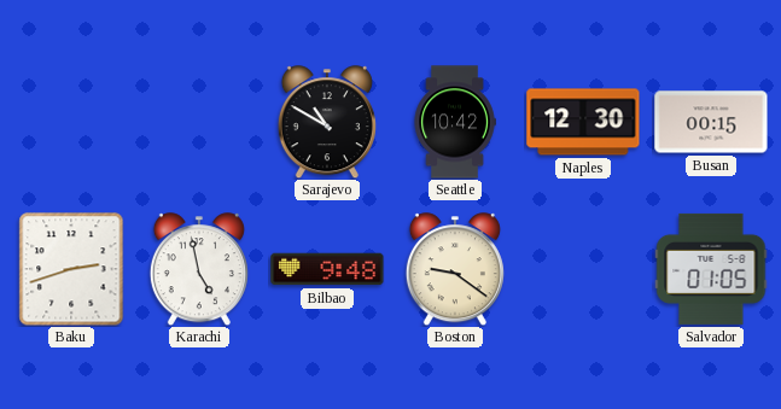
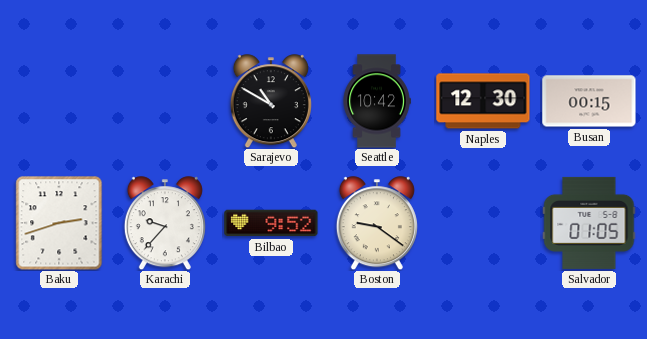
Karachi: 4:58 -> 9:37
Bilbao: 9:48 -> 9:52
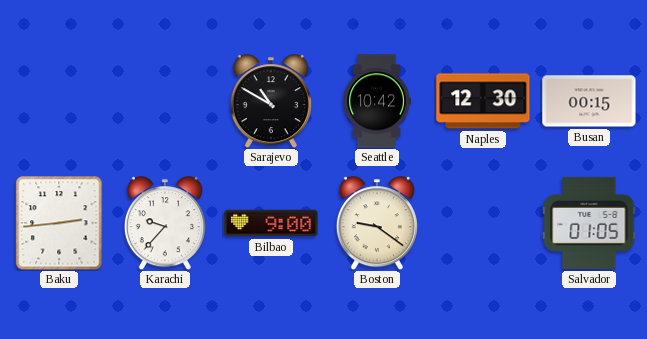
Baku: 2:42 -> 2:44
Bilbao: 9:52 -> 9:00
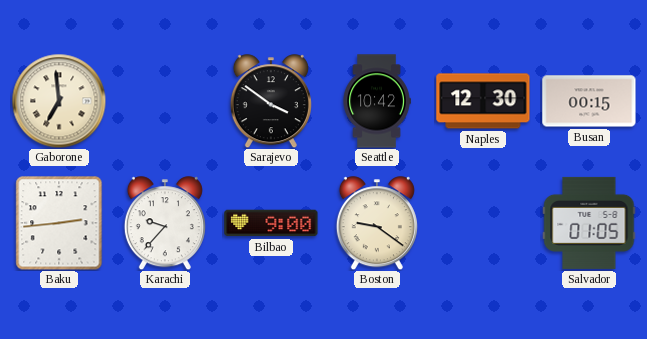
Gaborone: none -> 6:59
Sarajevo: 10:50 -> 3:51
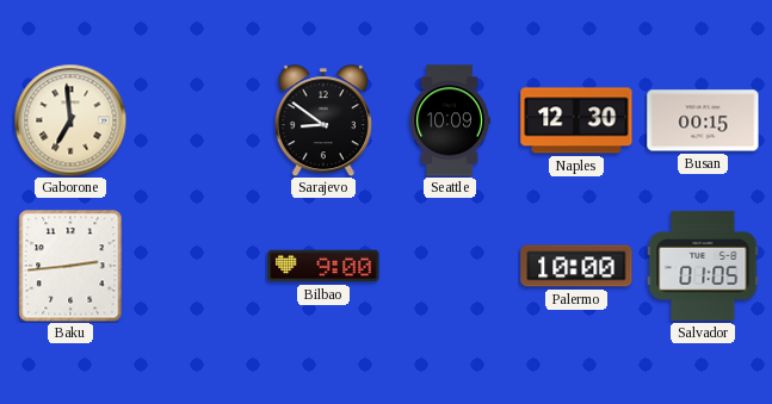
Sarajevo: 3:51 -> 8:51
Seattle: 10:42 -> 10:09
Karachi: 9:37 -> none
Boston: 9:21 -> none
Palermo: none -> 10:00
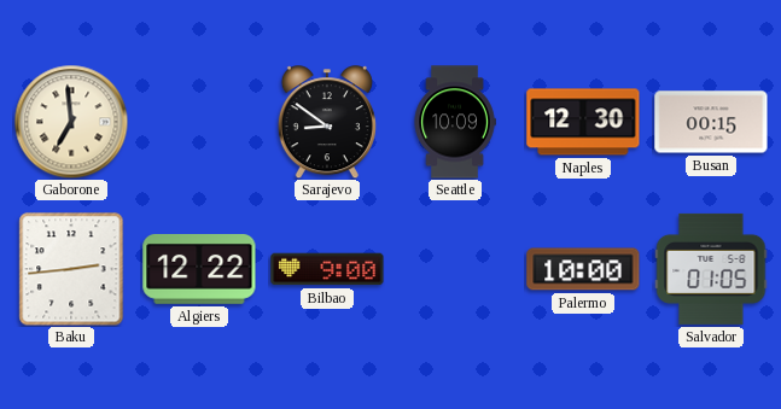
Algiers: none -> 12:22
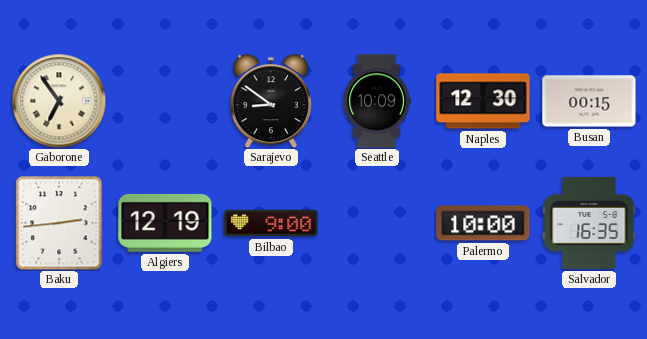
Gaborone: 6:59 -> 6:54
Algiers: 12:22 -> 12:19
Salvador: 01:05 -> 16:35
